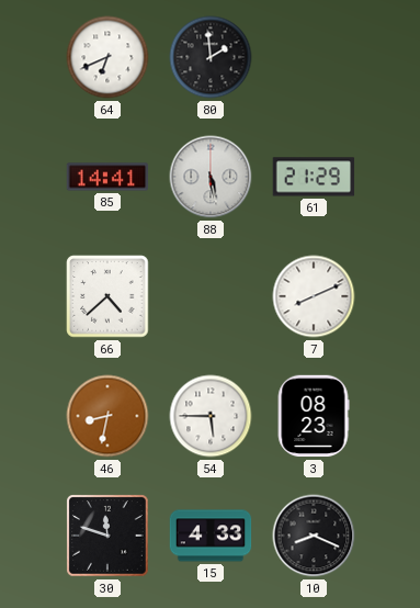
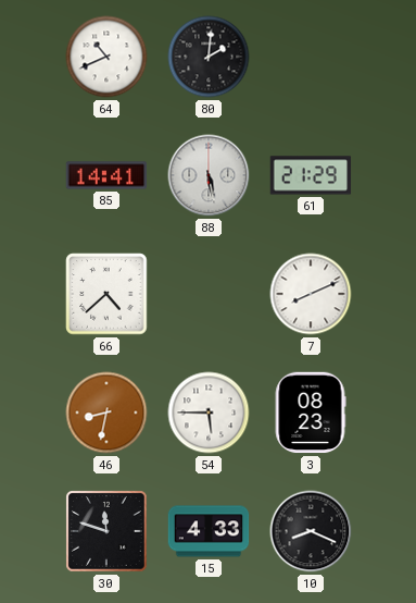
64: 6:41 -> 10:41
80: 1:59 -> 2:01
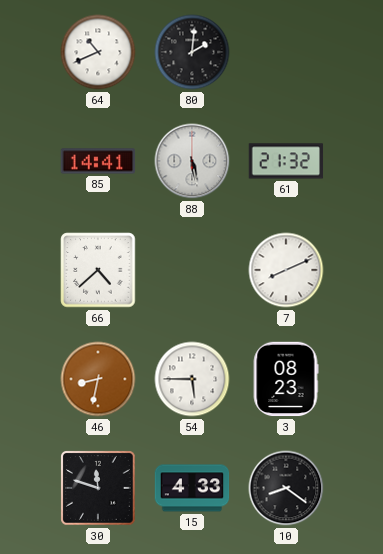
61: 21:29 -> 21:32
10: 8:19 -> 8:21
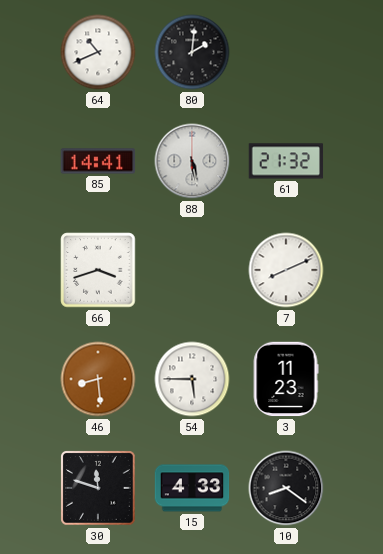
66: 4:38 -> 3:42
46: 8:32 -> 8:29
3: 08:23 -> 11:23
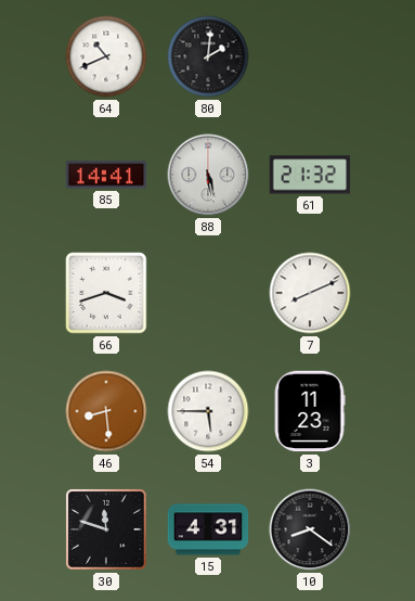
15: 4:33 -> 4:31
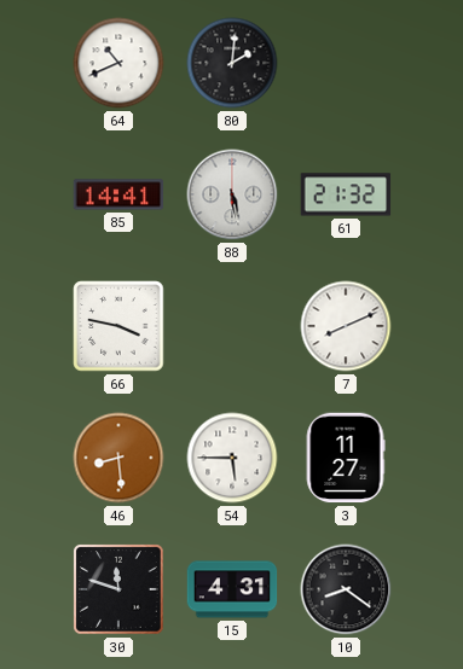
66: 3:42 -> 3:47
3: 11:23 -> 11:27
